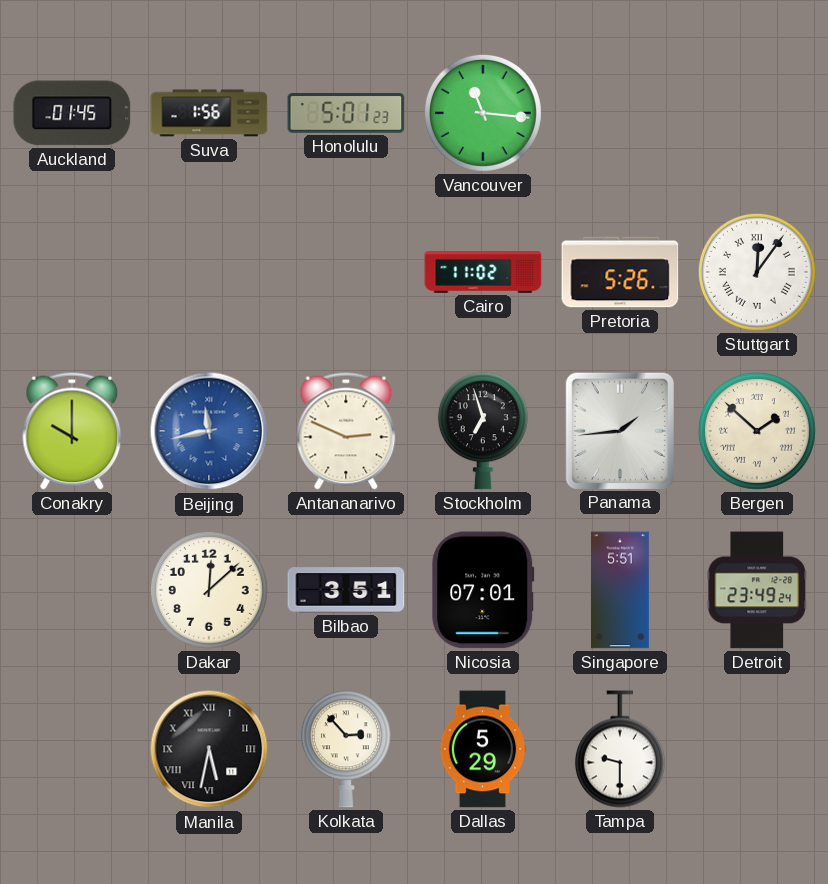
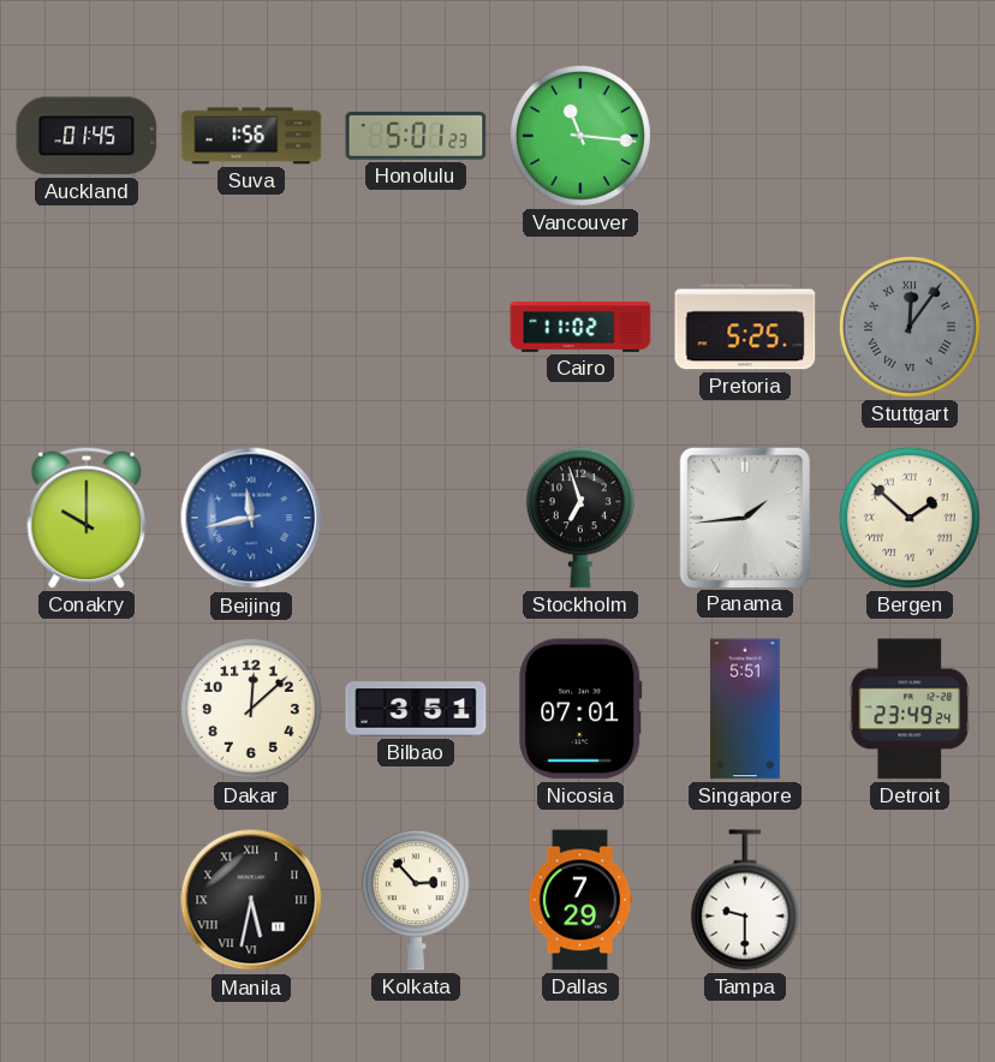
Pretoria: 5:26 -> 5:25
Stuttgart dial: white -> grey
Antananarivo: 2:49 -> none
Dallas: 5:29 -> 7:29
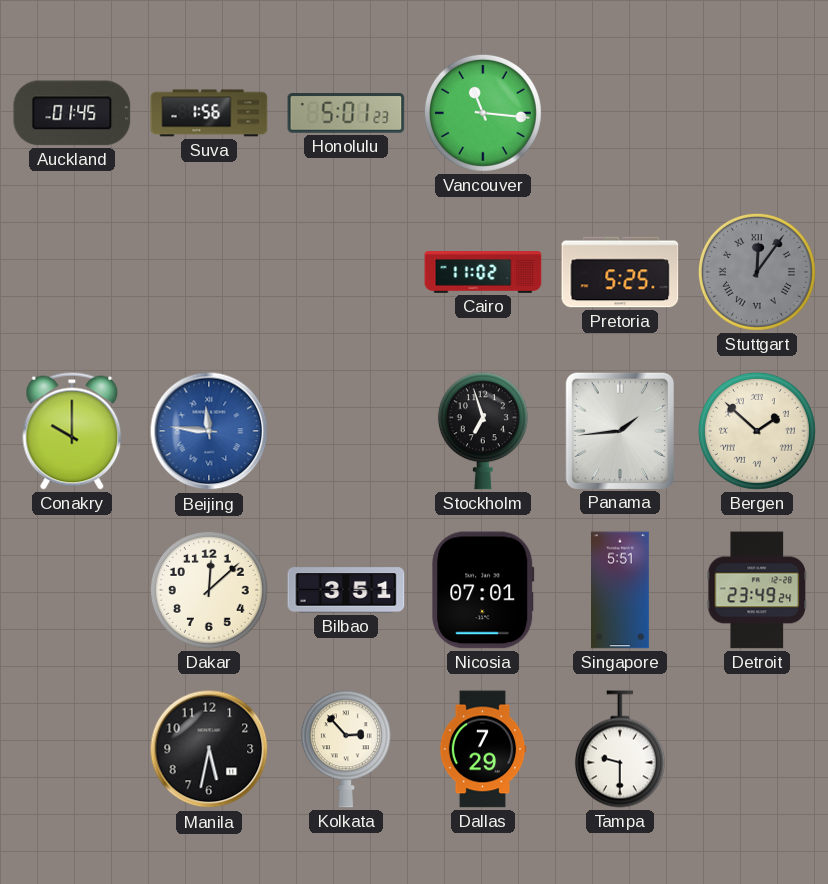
Beijing: 11:43 -> 11:46
Manila numerals: Roman -> Arabic
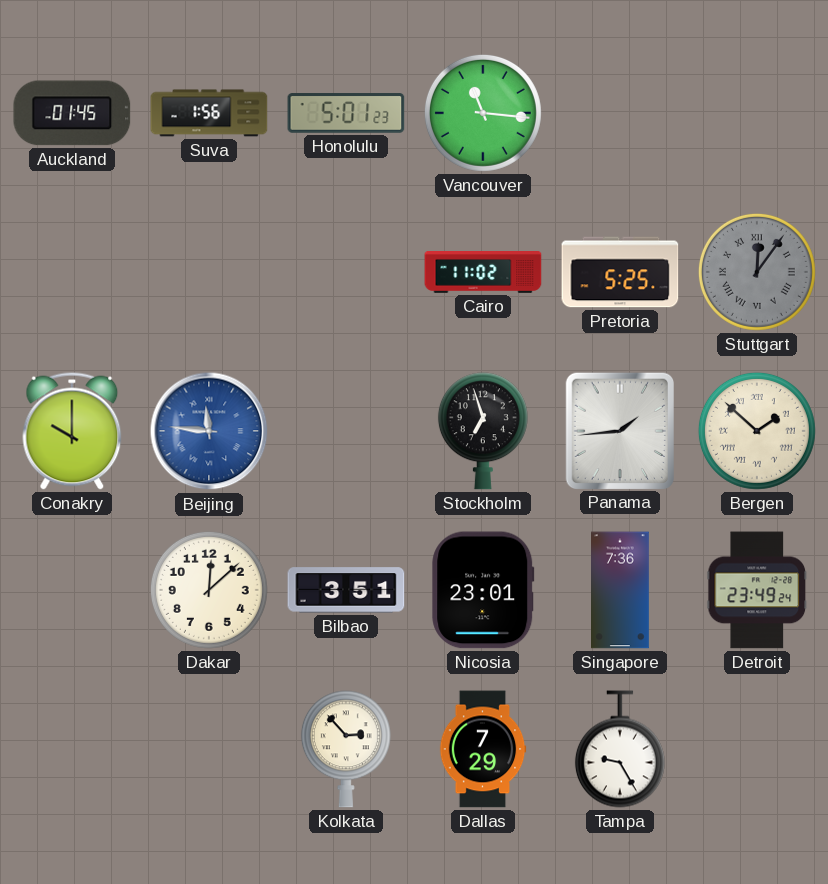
Nicosia: 07:01 -> 23:01
Singapore: 5:51 -> 7:36
Manila: 5:32 -> none
Tampa: 9:30 -> 9:25
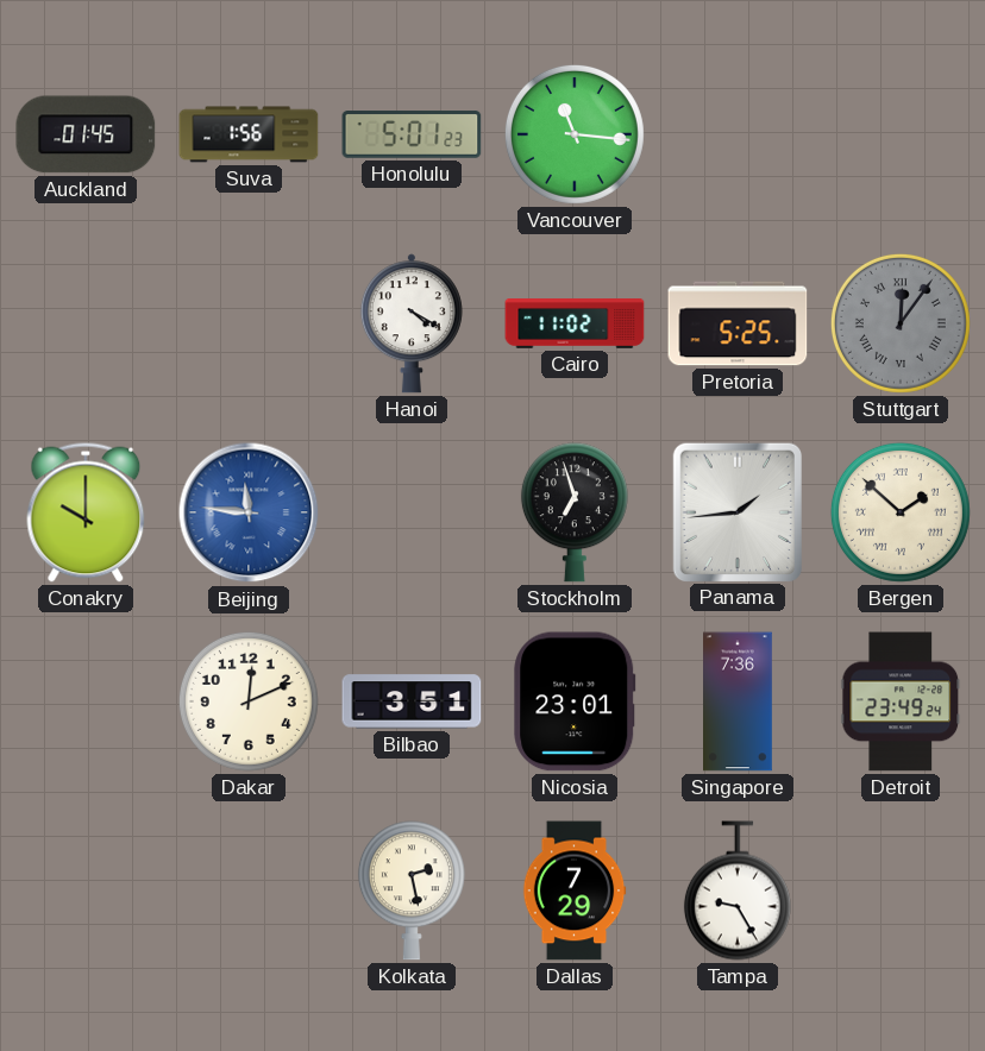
Hanoi: none -> 4:20
Dakar: 12:08 -> 12:11
Kolkata: 2:53 -> 2:28
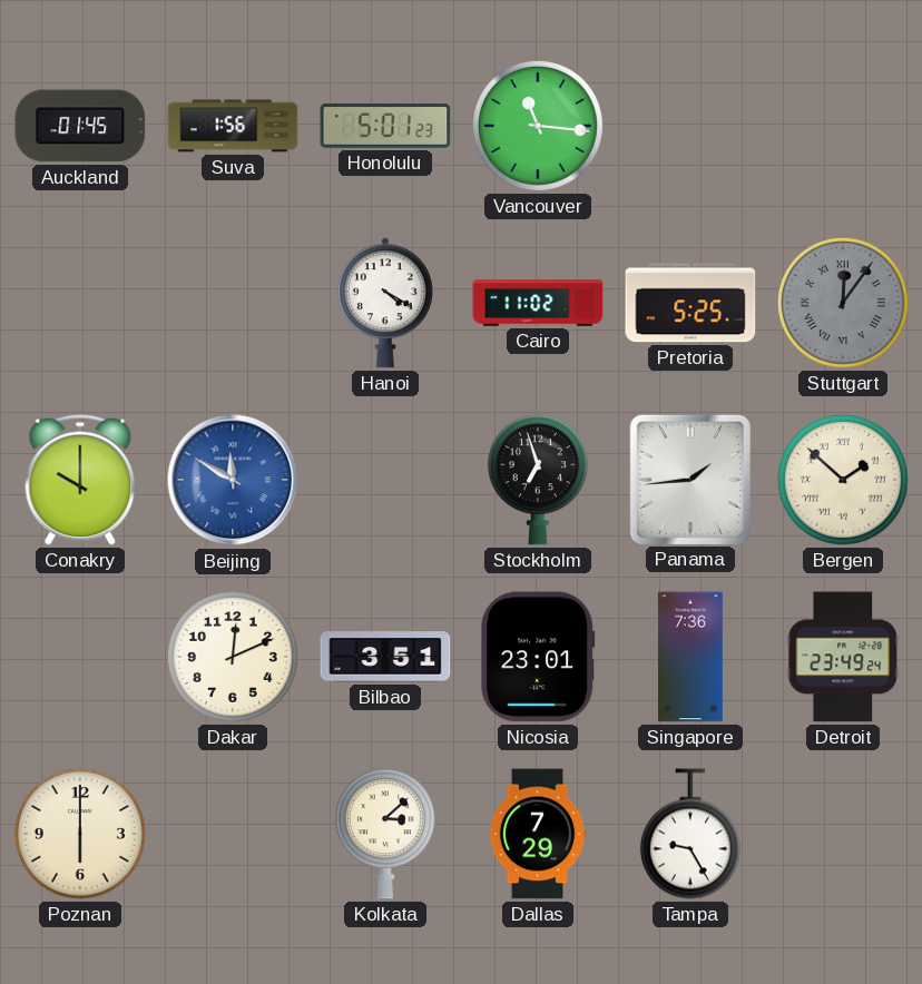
Beijing: 11:46 -> 11:50
Poznan: none -> 6:00
Kolkata: 2:28 -> 3:08
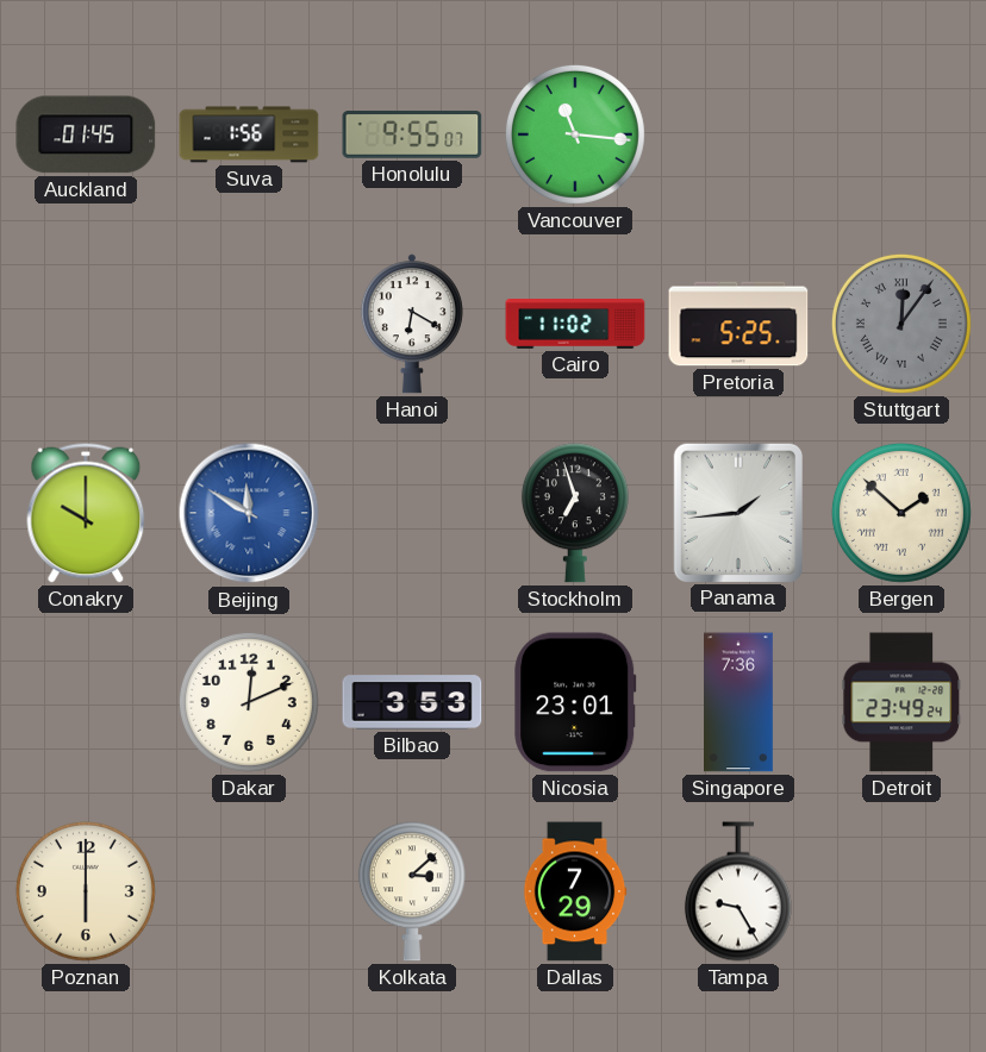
Honolulu: 5:01 -> 9:55
Hanoi: 4:20 -> 6:20
Bilbao: 3:51 -> 3:53
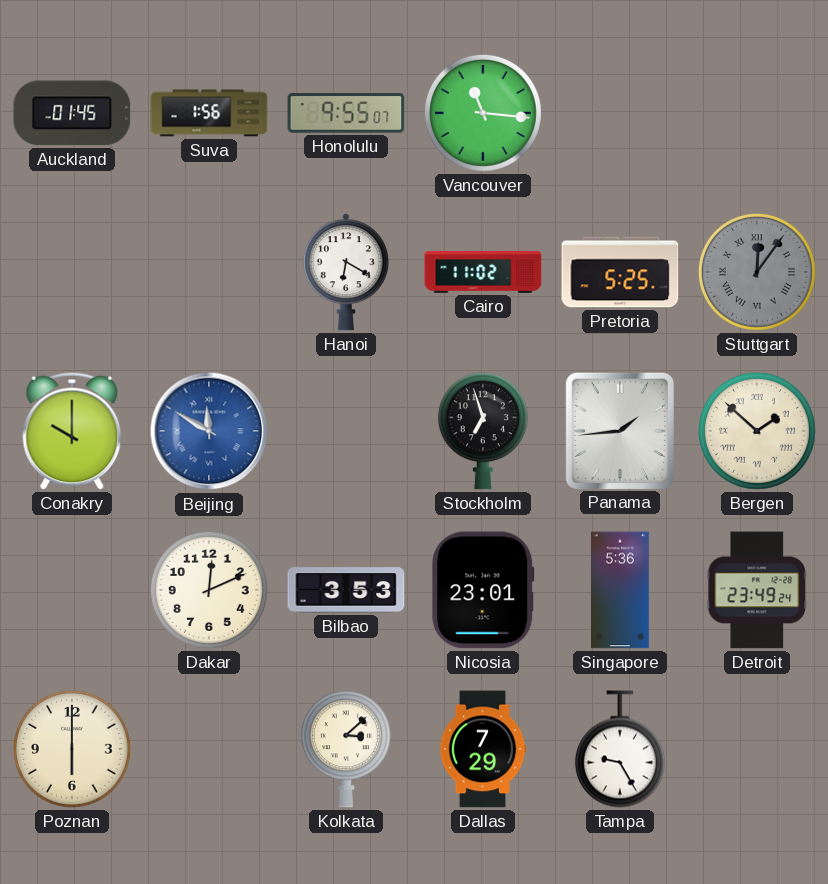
Singapore: 7:36 -> 5:36
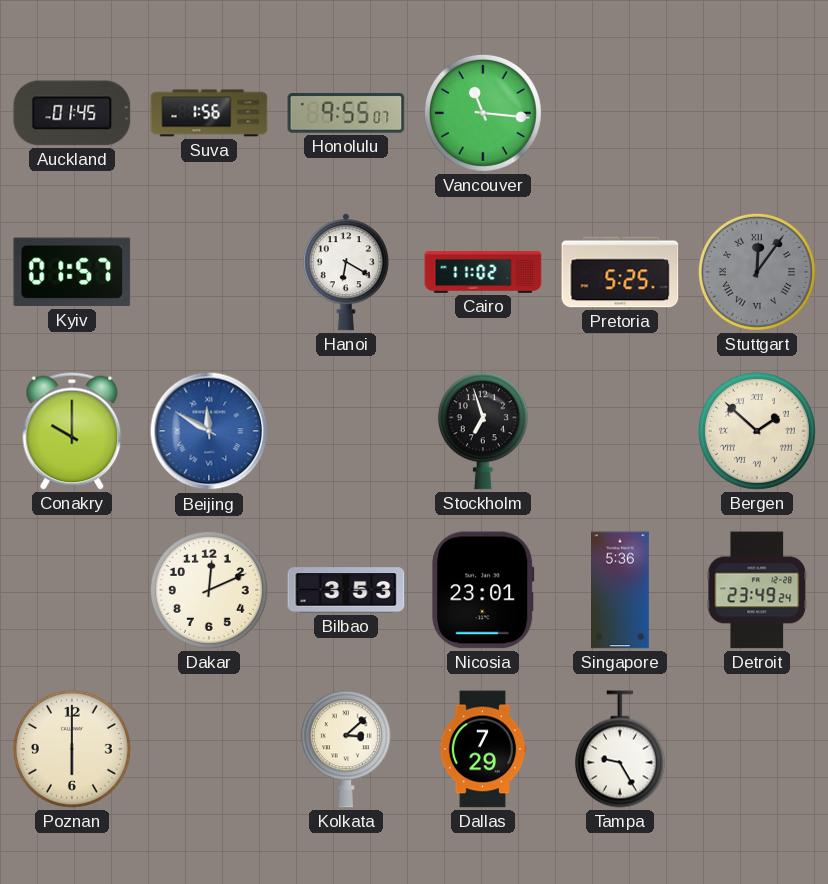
Kyiv: none -> 01:57
Panama: 1:44 -> none
